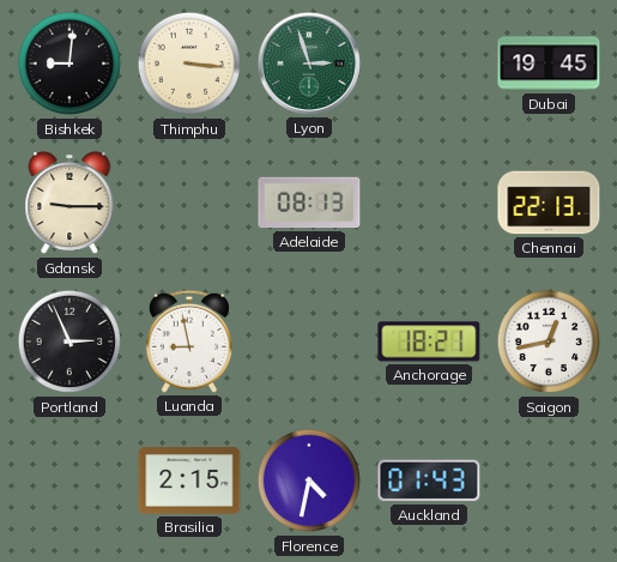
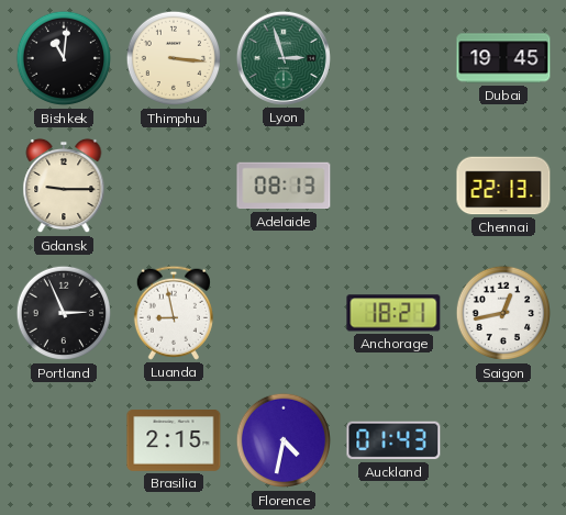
Bishkek: 9:01 -> 11:01
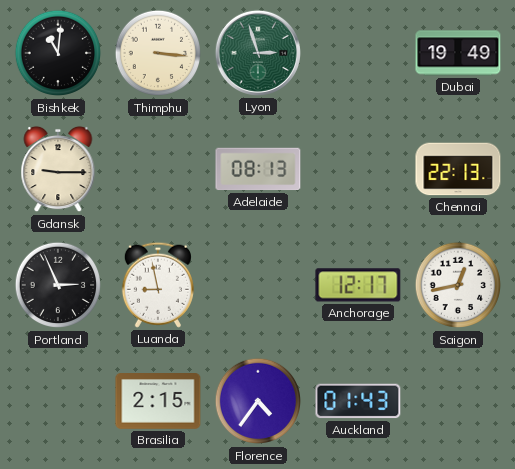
Dubai: 19:45 -> 19:49
Anchorage: 18:21 -> 12:17
Florence: 4:32 -> 4:36
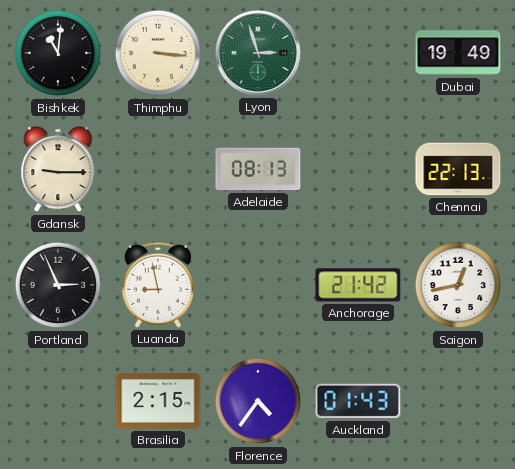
Anchorage: 12:17 -> 21:42
